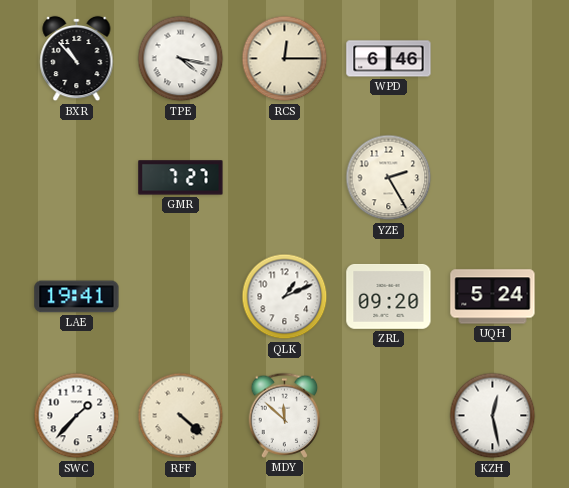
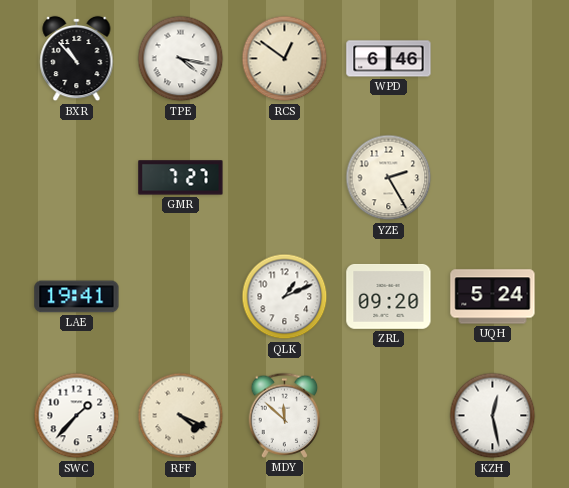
RCS: 12:15 -> 12:51
RFF: 4:22 -> 4:19
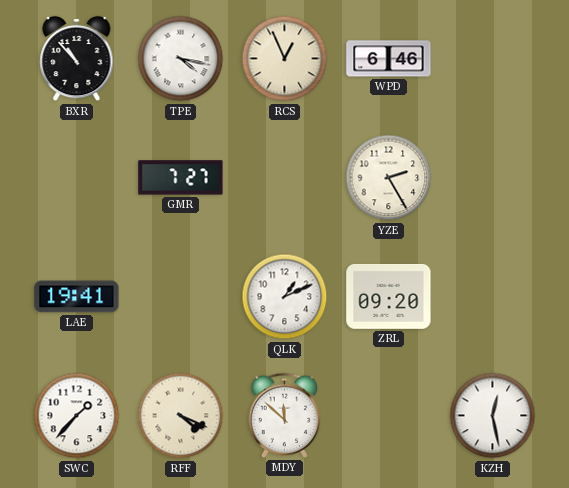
RCS: 12:51 -> 12:56
UQH: 5:24 -> none
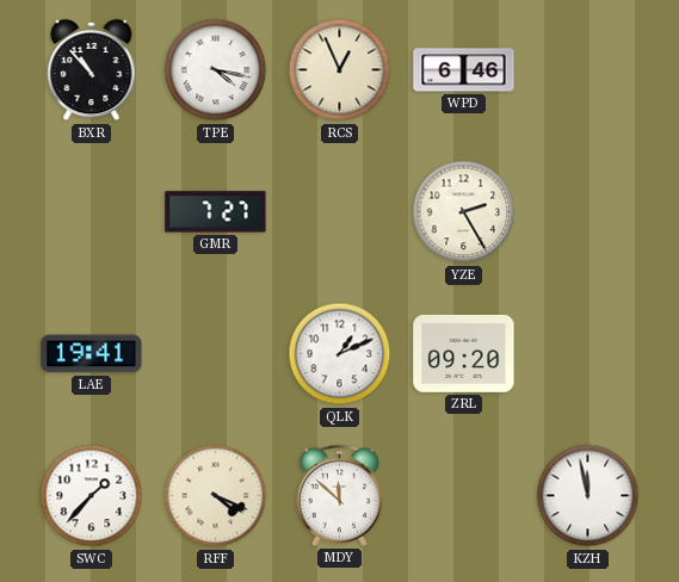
KZH: 12:28 -> 11:58
